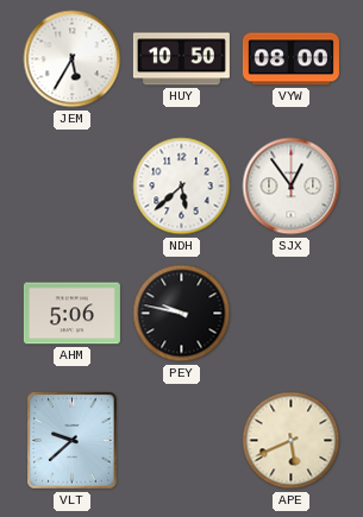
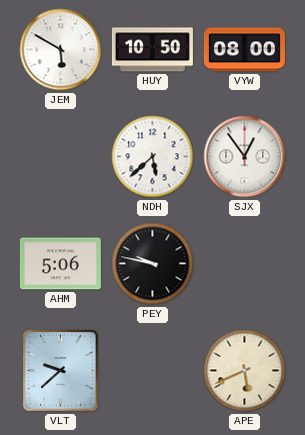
JEM: 5:35 -> 5:50
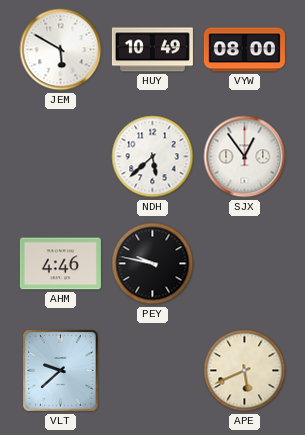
HUY: 10:50 -> 10:49
AHM: 5:06 -> 4:46
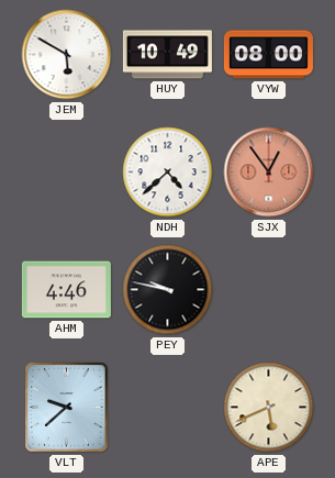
NDH: 5:38 -> 4:38
SJX dial: white -> salmon
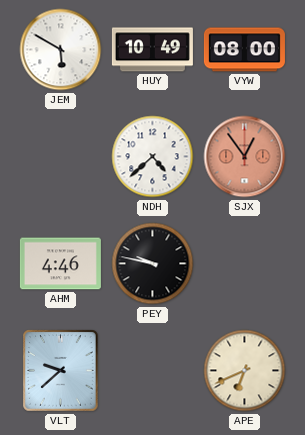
APE: 5:41 -> 6:41
